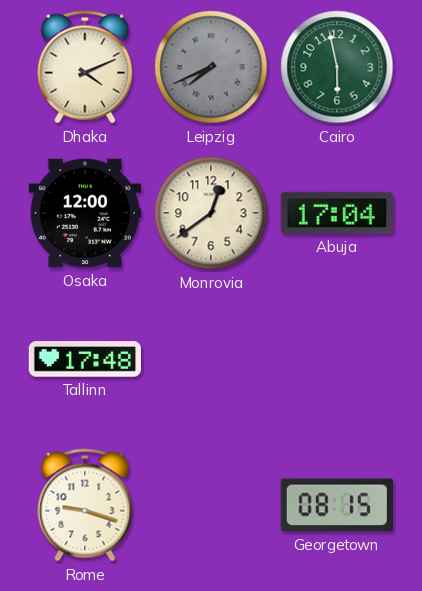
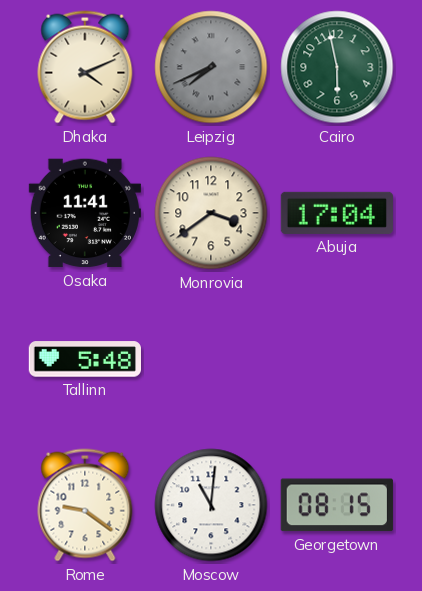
Osaka: 12:00 -> 11:41
Monrovia: 12:39 -> 3:39
Tallinn: 17:48 -> 5:48
Rome: 9:18 -> 9:21
Moscow: none -> 11:01
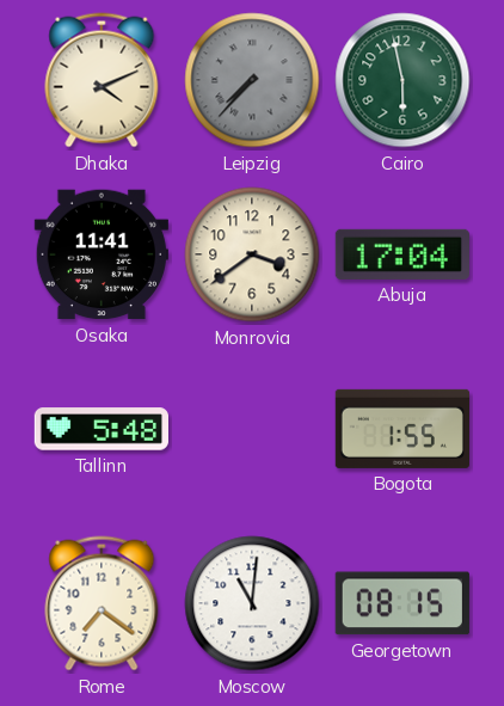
Leipzig: 7:41 -> 7:37
Bogota: none -> 1:55
Rome: 9:21 -> 7:21
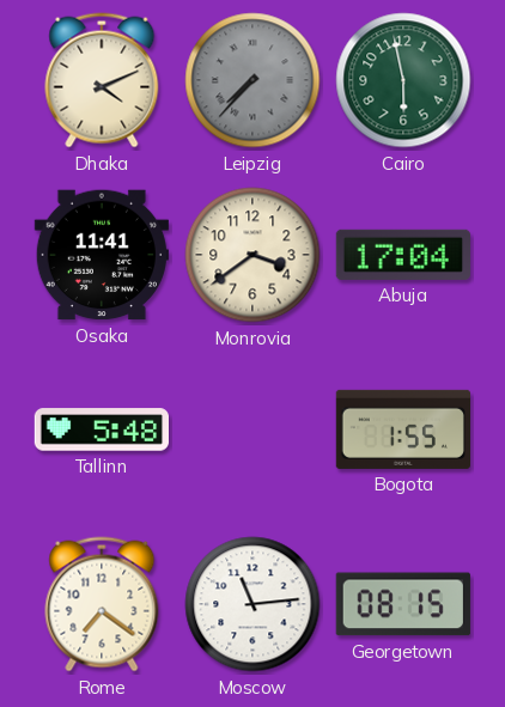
Moscow: 11:01 -> 11:14
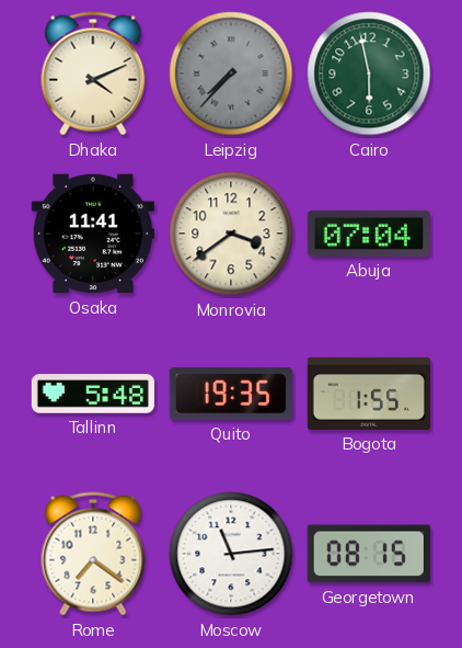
Abuja: 17:04 -> 07:04
Quito: none -> 19:35
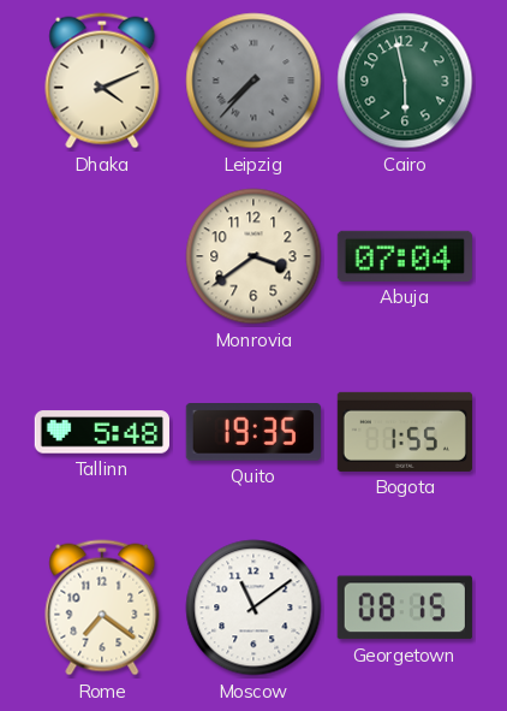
Osaka: 11:41 -> none
Moscow: 11:14 -> 11:09
